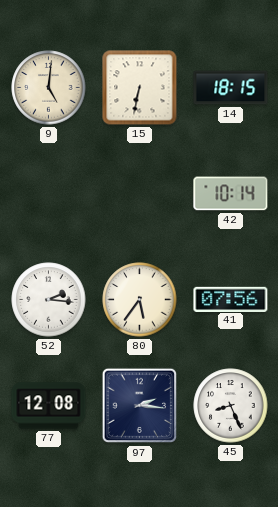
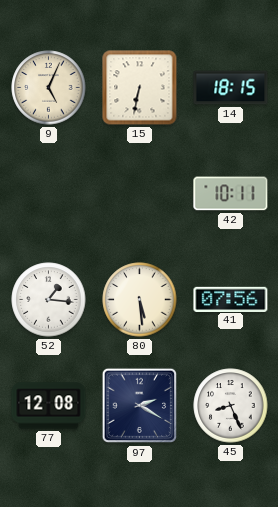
9: 5:01 -> 5:04
42: 10:14 -> 10:11
52: 2:16 -> 1:16
80: 5:36 -> 5:29
97: 2:16 -> 2:20
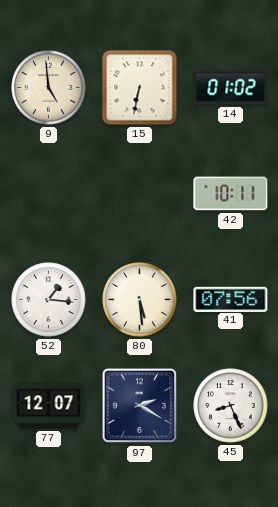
9: 5:04 -> 4:59
14: 18:15 -> 01:02
77: 12:08 -> 12:07
